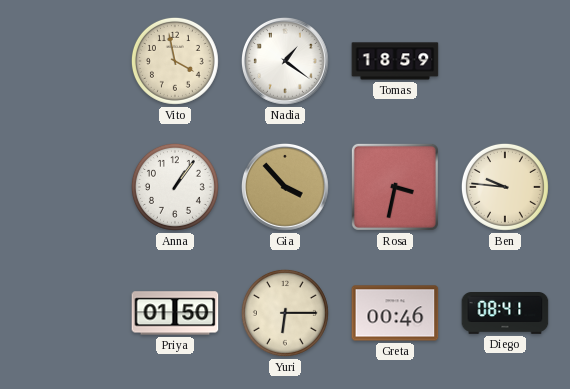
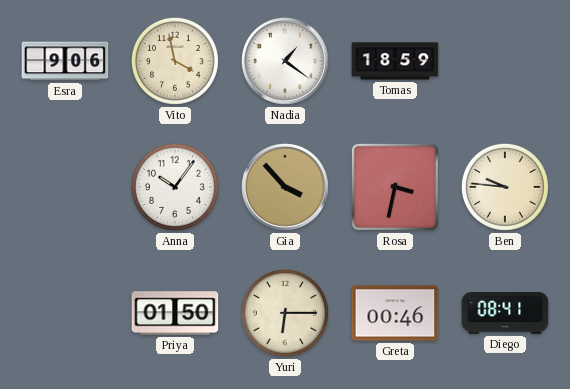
Esra: none -> 9:06
Anna: 1:06 -> 10:06
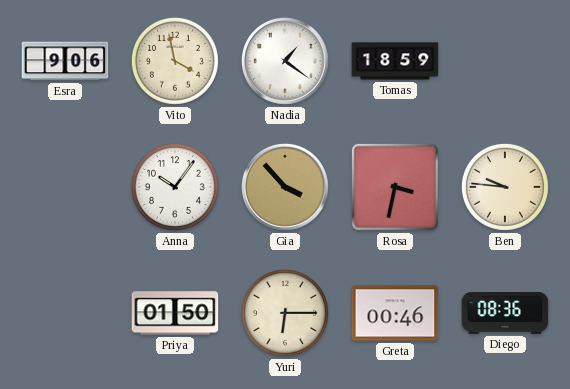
Diego: 08:41 -> 08:36
